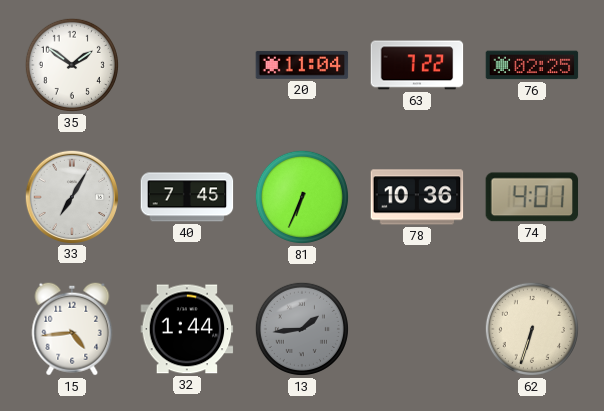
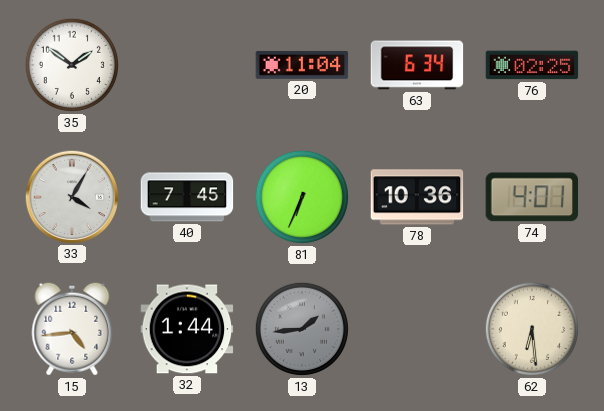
63: 7:22 -> 6:34
33: 7:05 -> 4:05
62: 6:33 -> 6:29
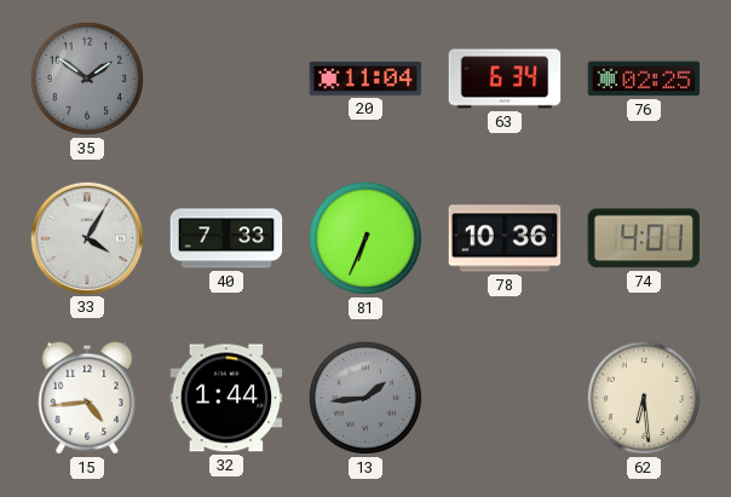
35 dial: white -> grey
40: 7:45 -> 7:33
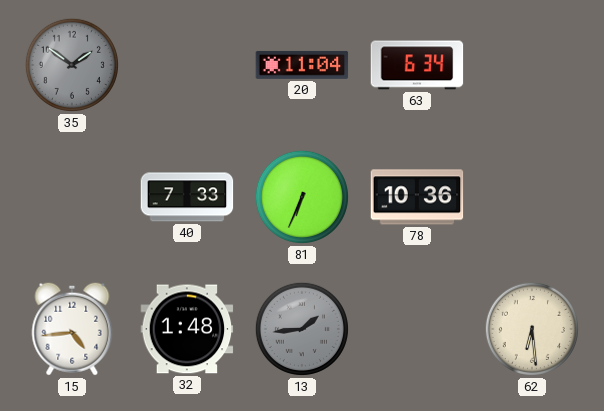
76: 02:25 -> none
33: 4:05 -> none
74: 4:01 -> none
32: 1:44 -> 1:48
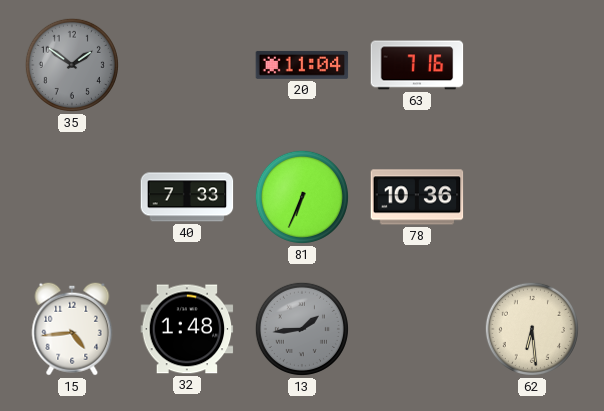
63: 6:34 -> 7:16
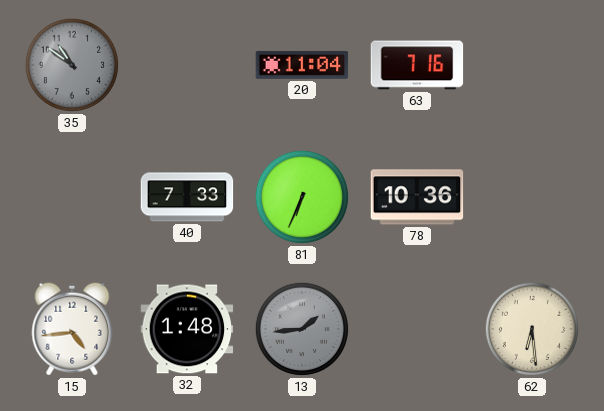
35: 1:51 -> 10:51
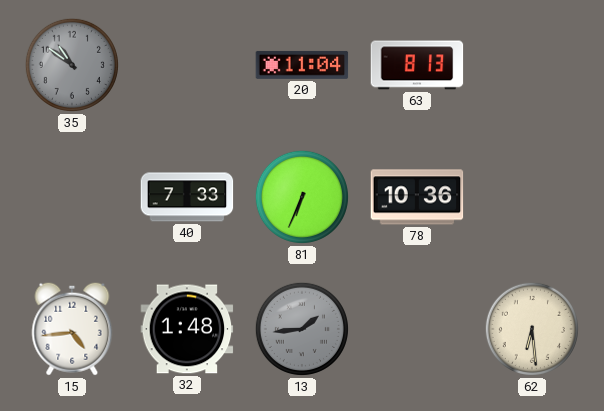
63: 7:16 -> 8:13
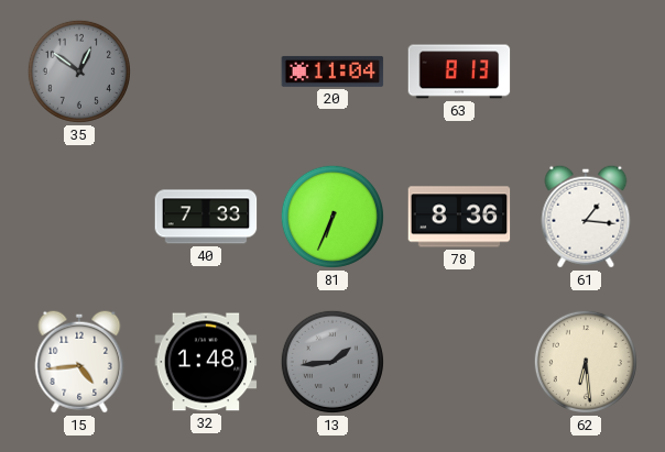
35: 10:51 -> 12:51
78: 10:36 -> 8:36
61: none -> 1:16
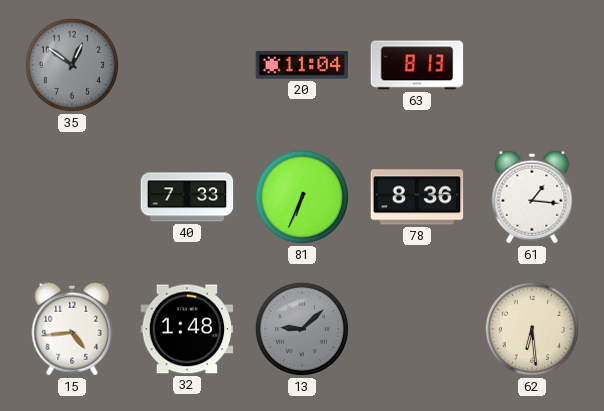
13: 1:44 -> 9:08
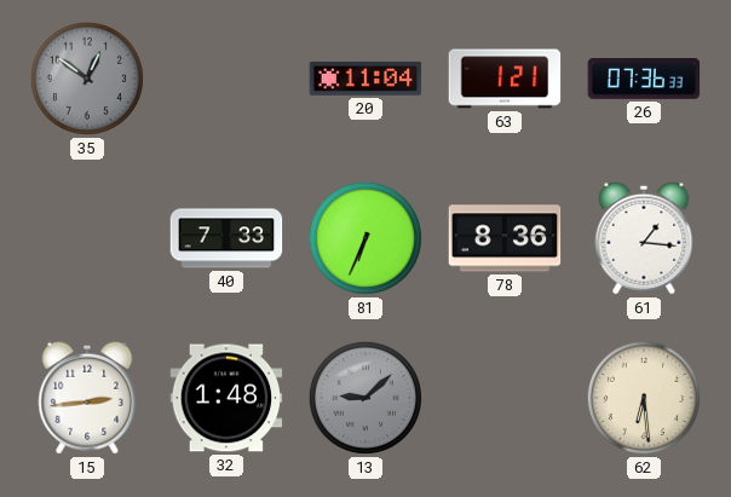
63: 8:13 -> 1:21
26: none -> 07:36
15: 4:44 -> 2:44
